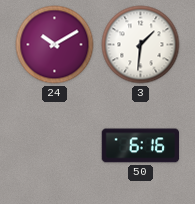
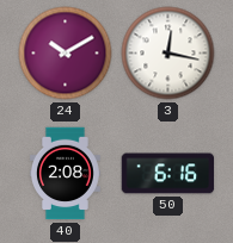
3: 1:31 -> 12:17
40: none -> 2:08
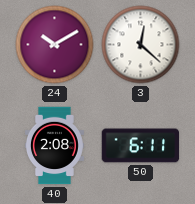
3: 12:17 -> 12:22
50: 6:16 -> 6:11
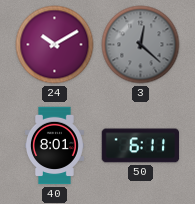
3 dial: white -> grey
40: 2:08 -> 8:01
